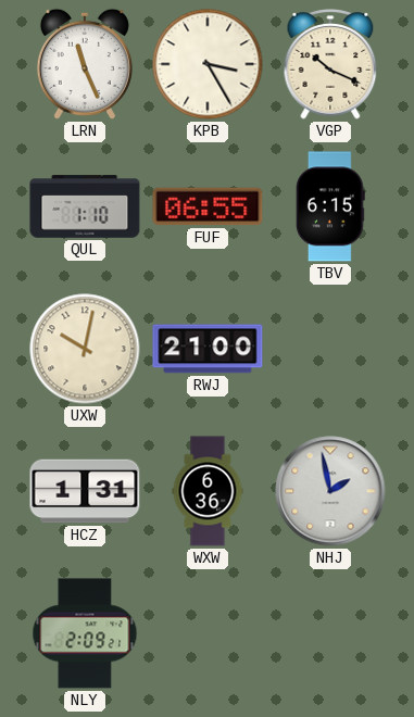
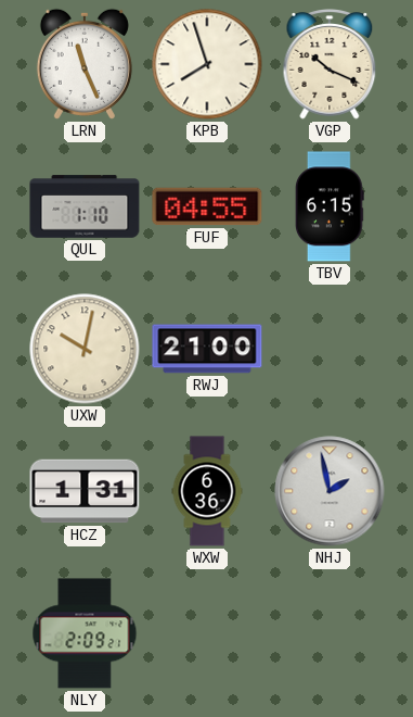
KPB: 3:25 -> 7:57
FUF: 06:55 -> 04:55
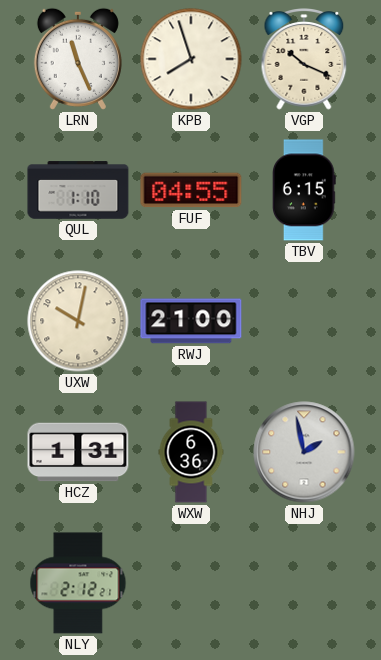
NLY: 2:09 -> 2:12
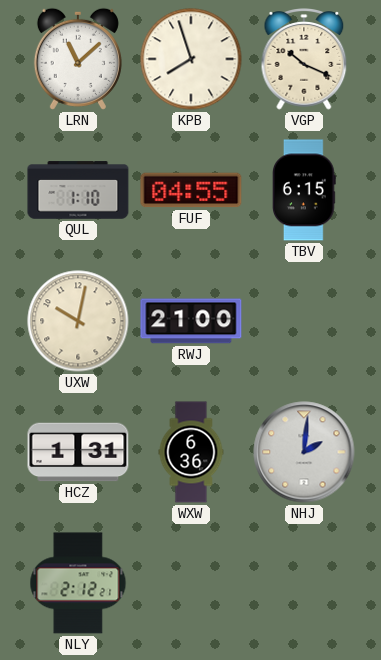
LRN: 11:26 -> 11:08
NHJ: 1:58 -> 2:01
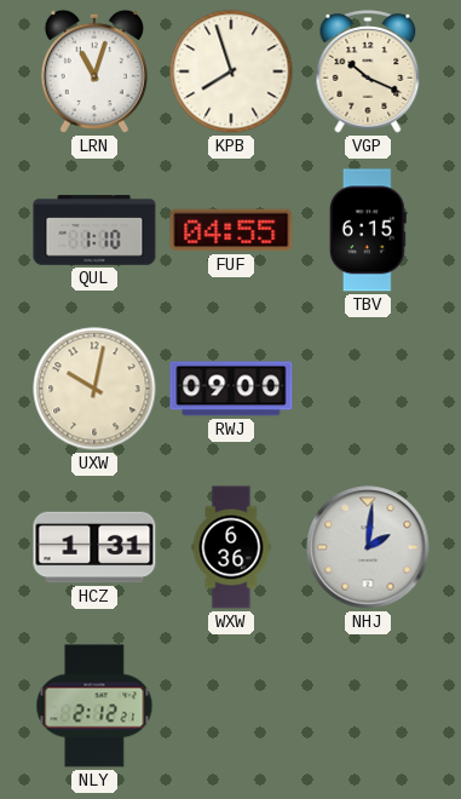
LRN: 11:08 -> 11:03
RWJ: 21:00 -> 09:00
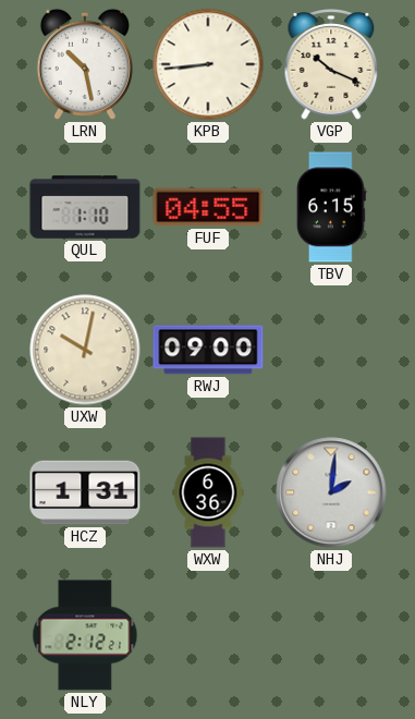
LRN: 11:03 -> 10:28
KPB: 7:57 -> 8:44
